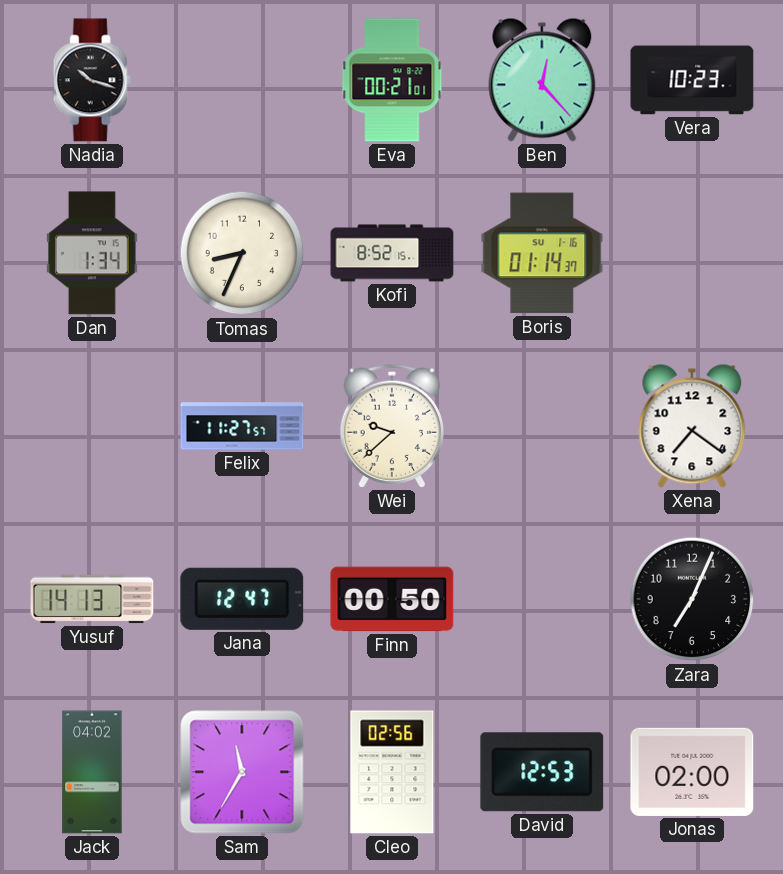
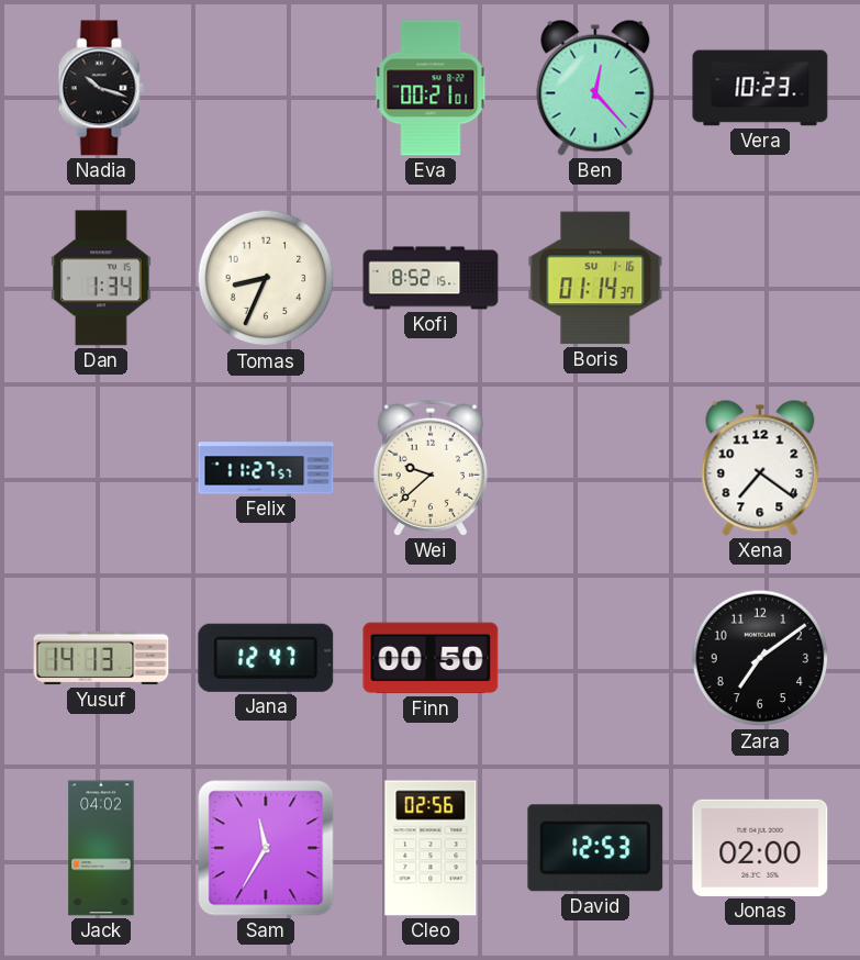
Zara: 7:04 -> 7:09
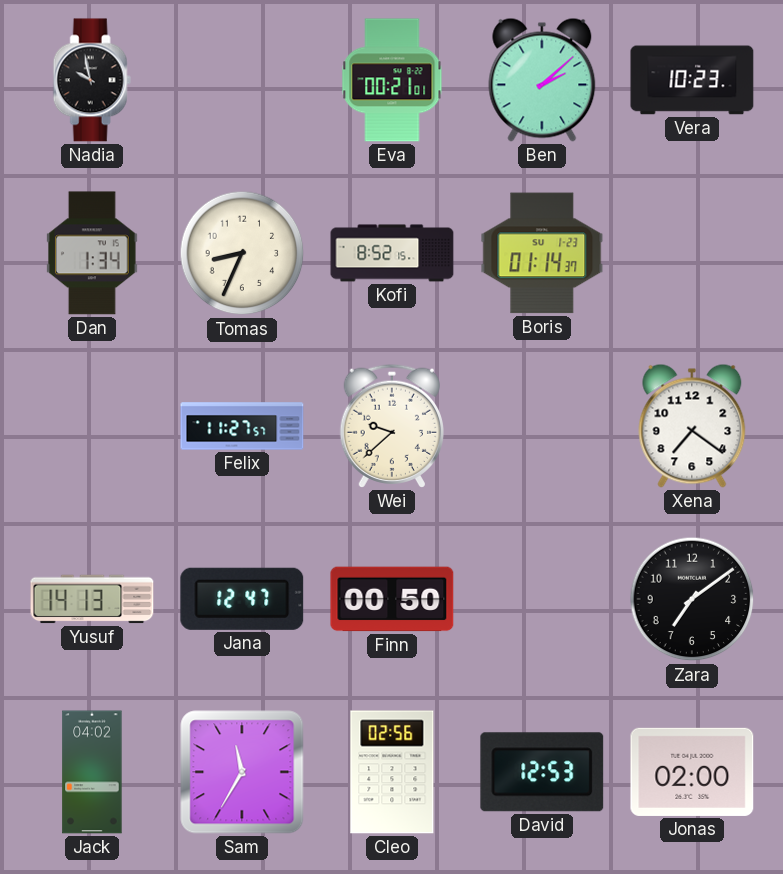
Nadia: 10:18 -> 9:58
Ben: 12:23 -> 2:08
Boris date: SU 1-16 -> SU 1-23
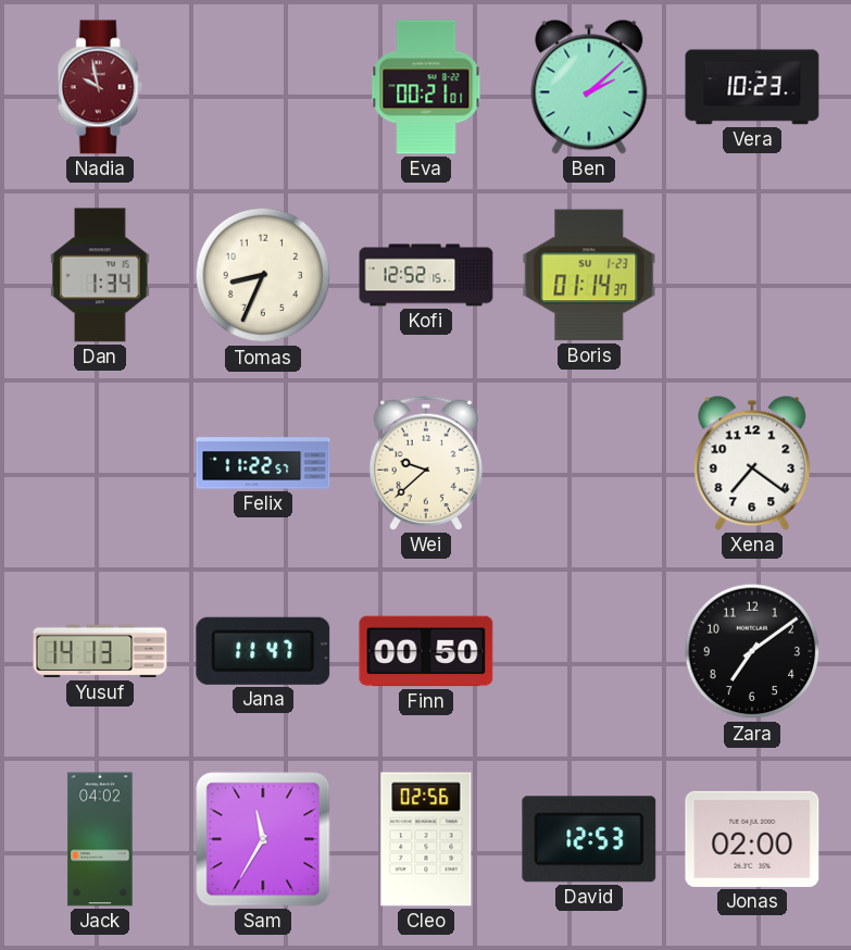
Nadia dial: black -> burgundy
Kofi: 8:52 -> 12:52
Felix: 11:27 -> 11:22
Jana: 12:47 -> 11:47
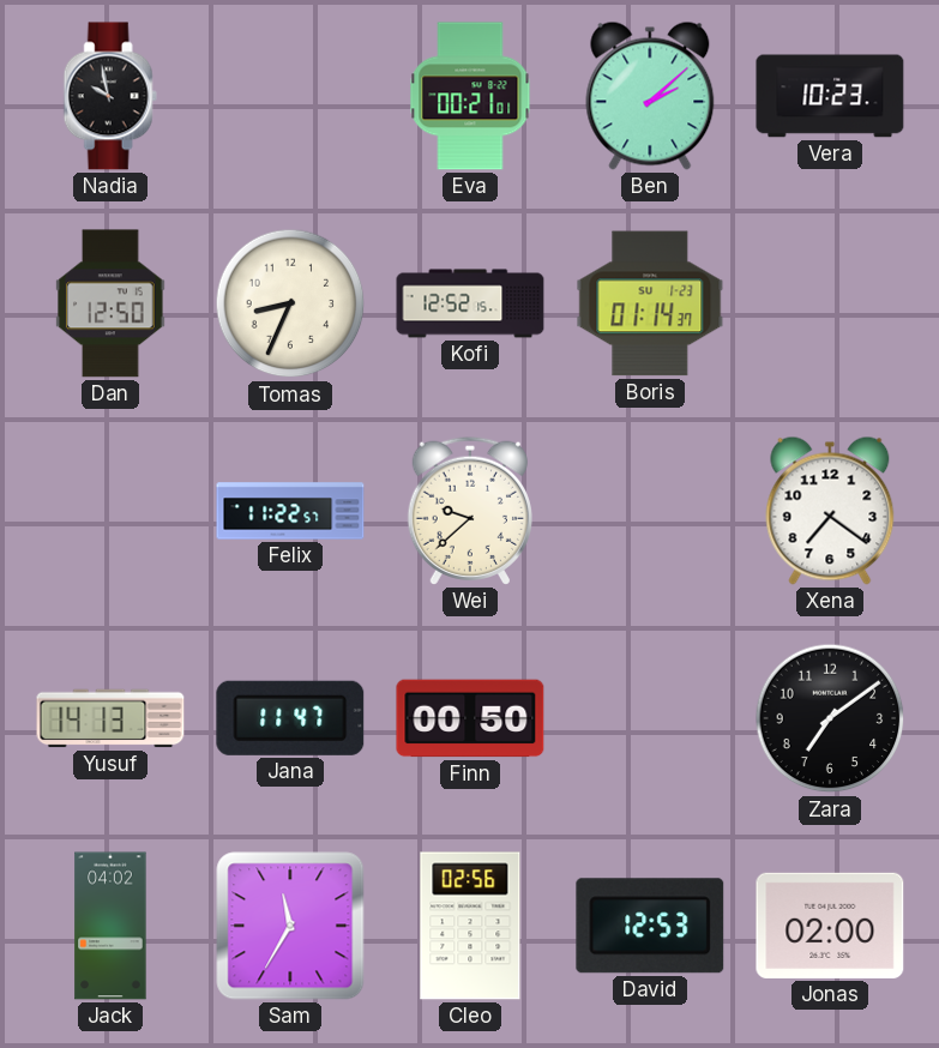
Nadia dial: burgundy -> black
Dan: 1:34 -> 12:50
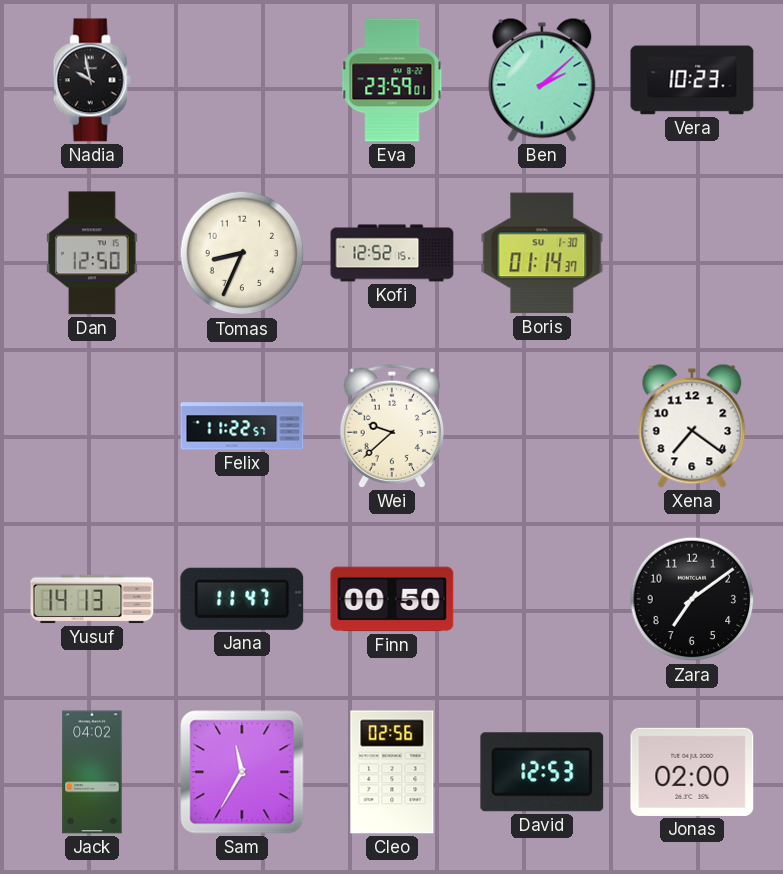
Eva: 00:21 -> 23:59
Boris date: SU 1-23 -> SU 1-30
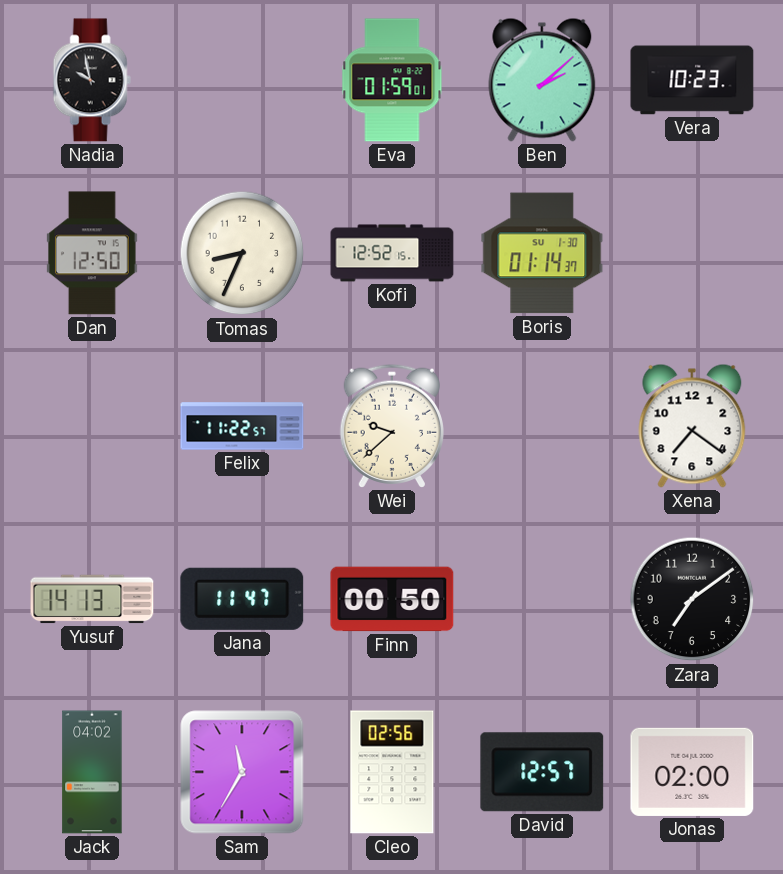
Eva: 23:59 -> 01:59
David: 12:53 -> 12:57
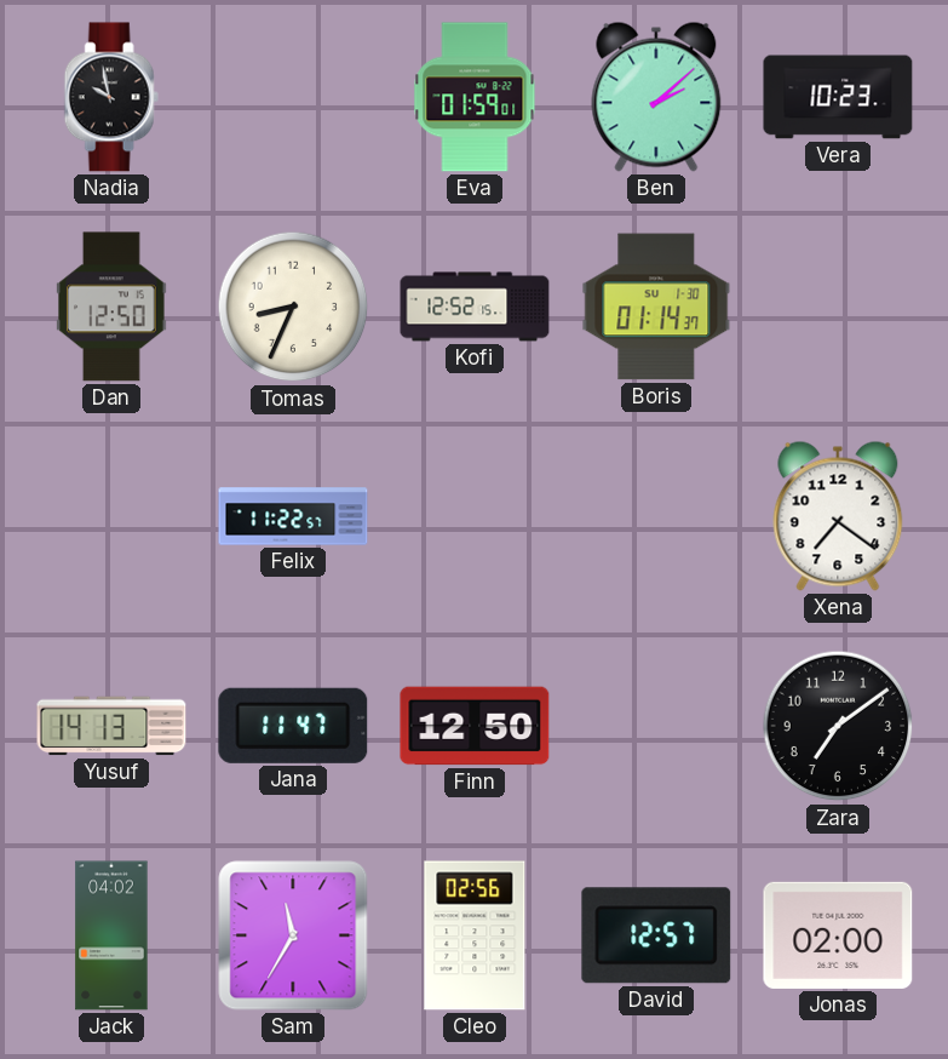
Wei: 9:38 -> none
Finn: 00:50 -> 12:50
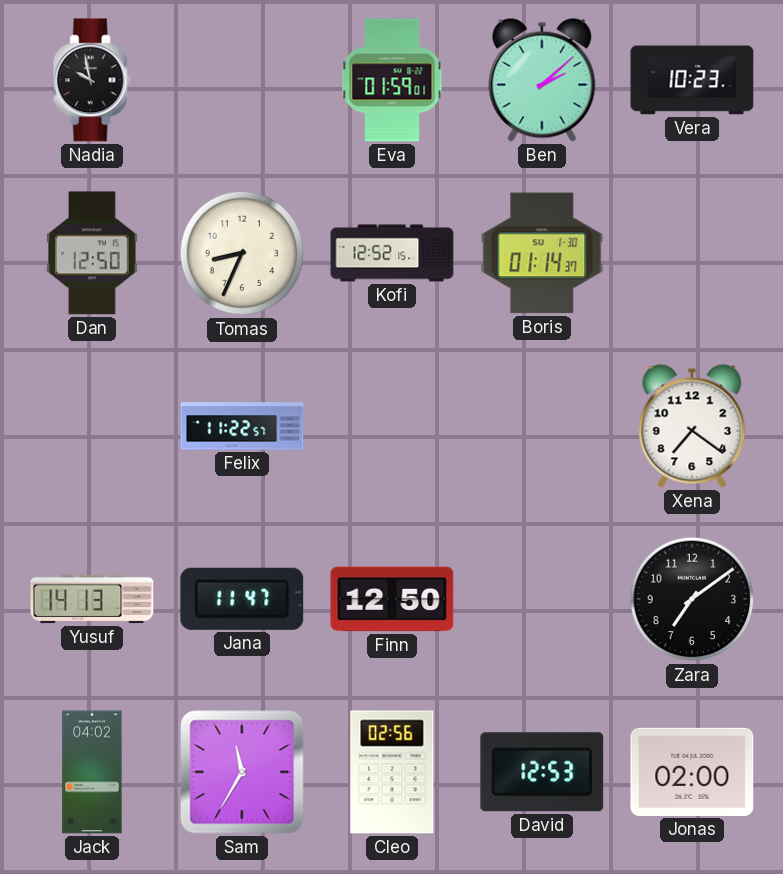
David: 12:57 -> 12:53
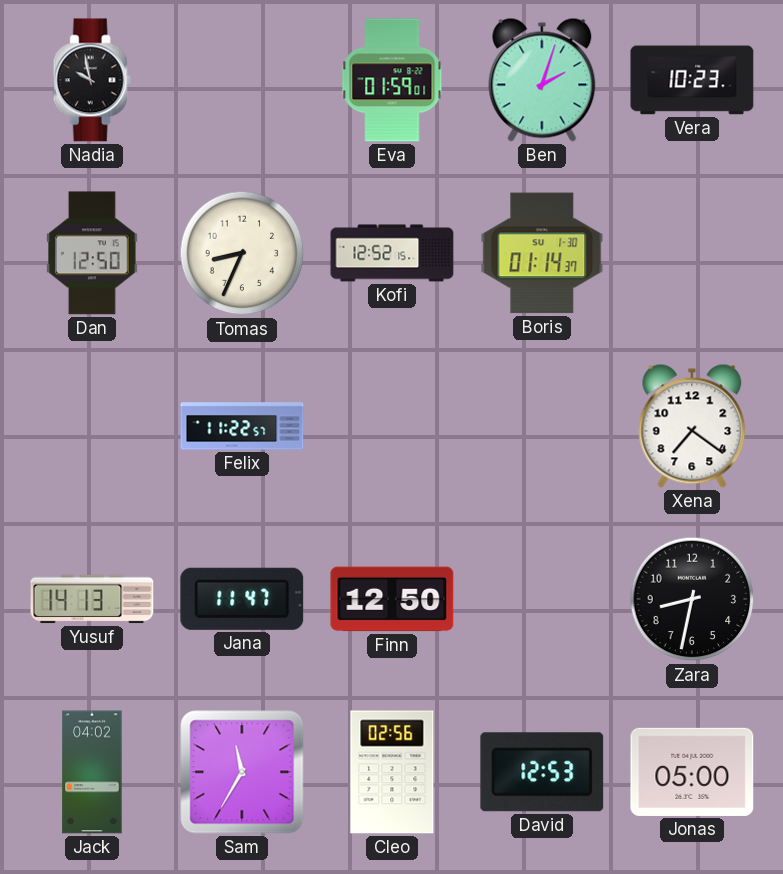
Ben: 2:08 -> 2:03
Zara: 7:09 -> 8:32
Jonas: 02:00 -> 05:00
